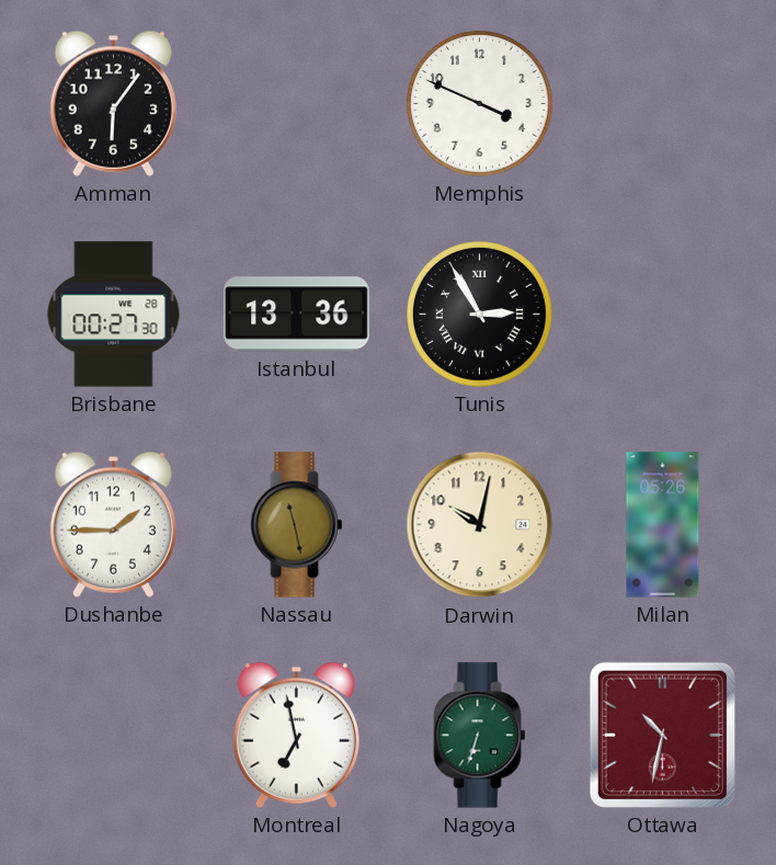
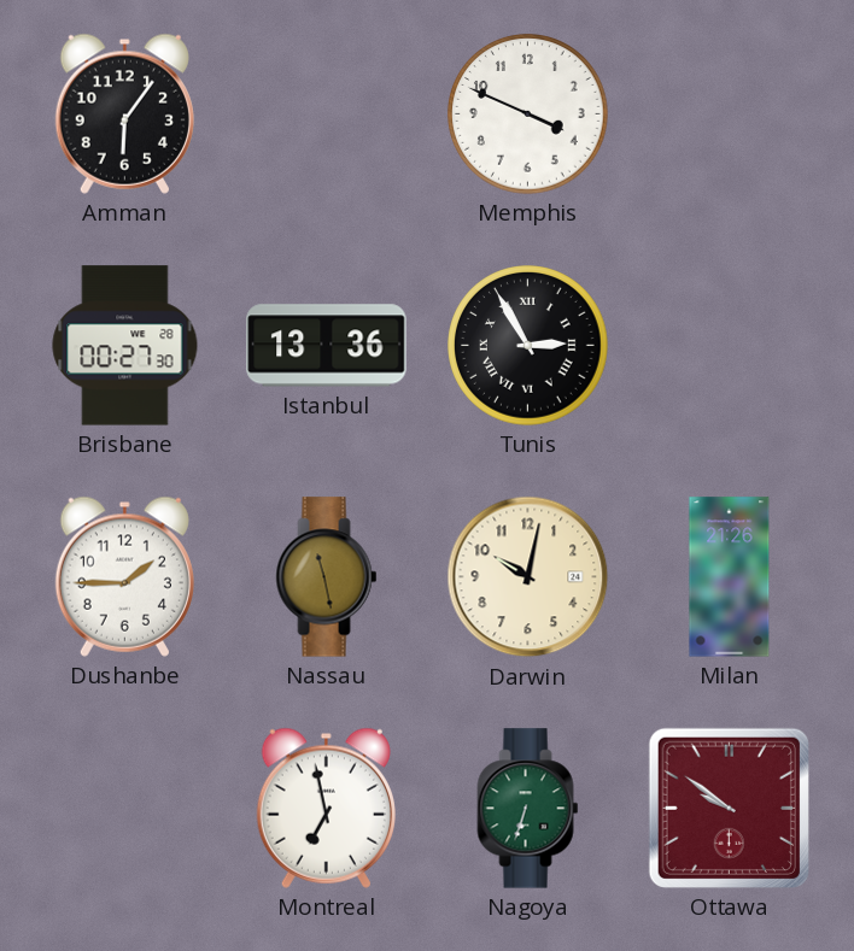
Milan: 05:26 -> 21:26
Ottawa: 10:32 -> 9:51
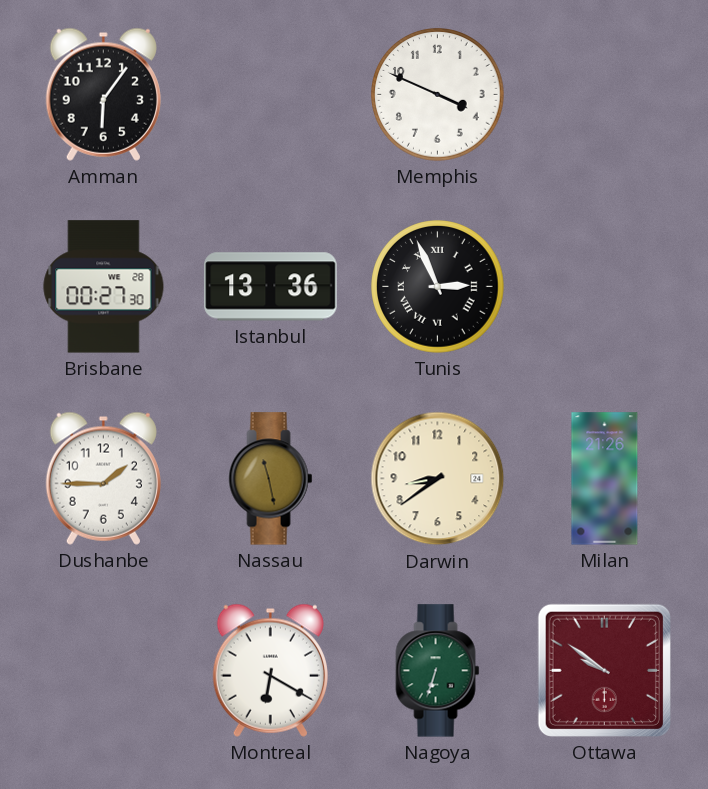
Tunis: 2:55 -> 2:56
Darwin: 10:02 -> 8:39
Montreal: 6:58 -> 6:20
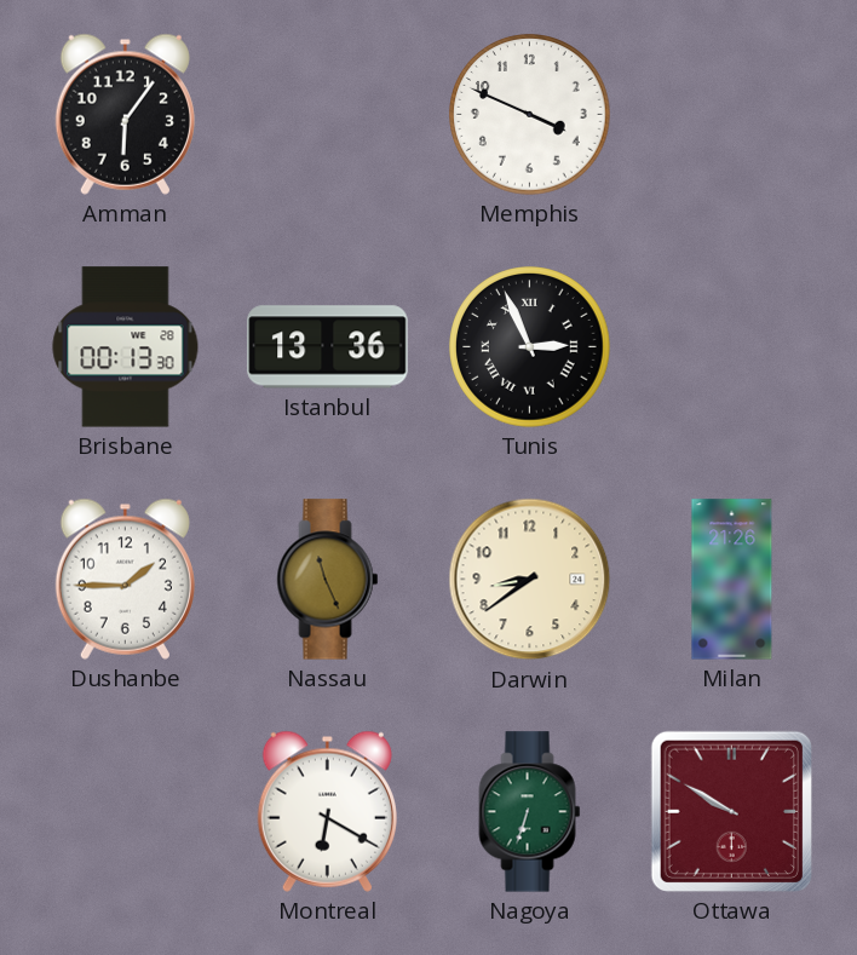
Brisbane: 00:27 -> 00:13
Nassau: 11:28 -> 11:26
Ottawa: 9:51 -> 9:50
